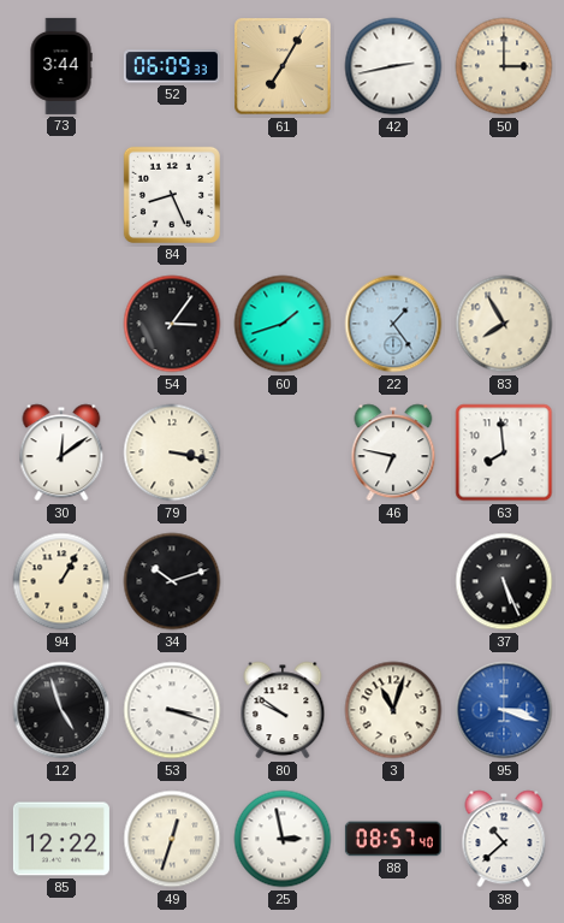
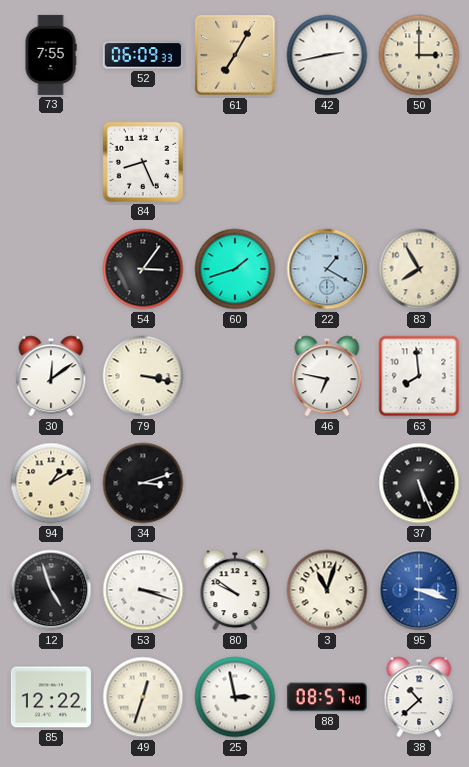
73: 3:44 -> 7:55
22: 1:24 -> 1:20
94: 1:05 -> 1:10
34: 10:12 -> 3:12
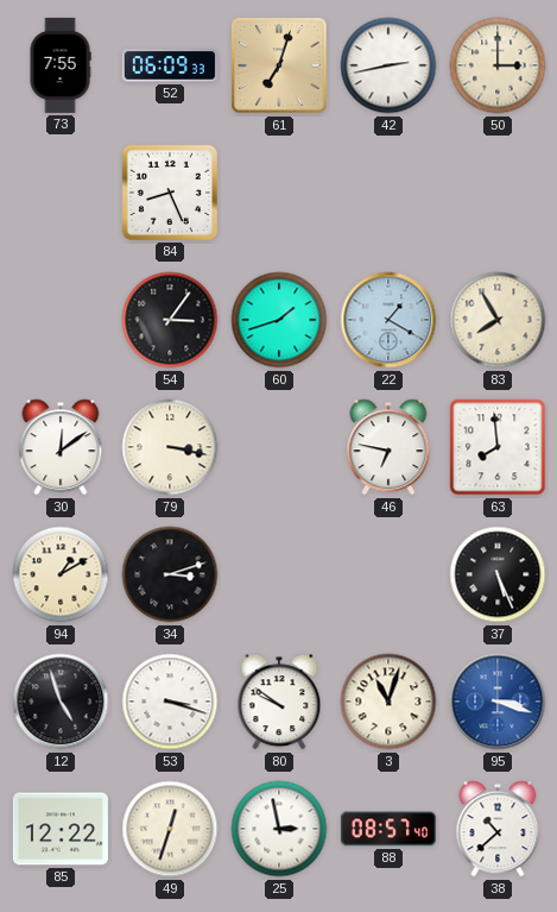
61: 7:05 -> 7:03
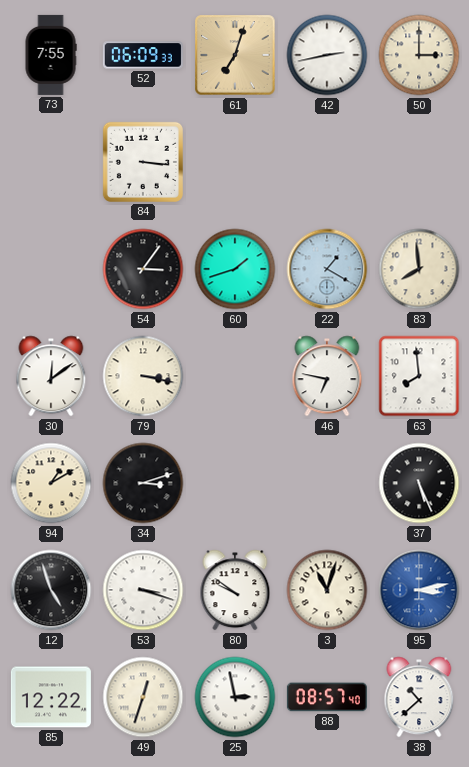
84: 8:26 -> 3:16
83: 7:55 -> 7:59
95: 3:18 -> 3:13
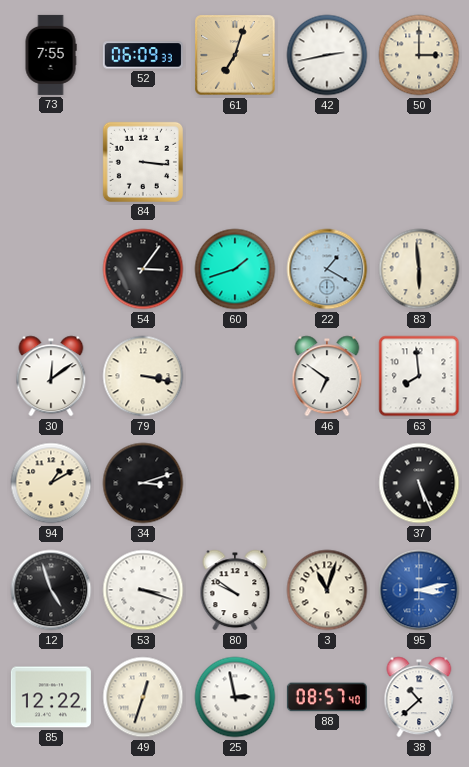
83: 7:59 -> 5:59
46: 6:47 -> 6:51
